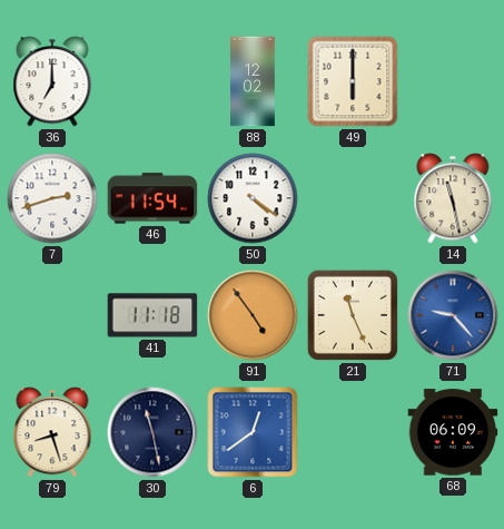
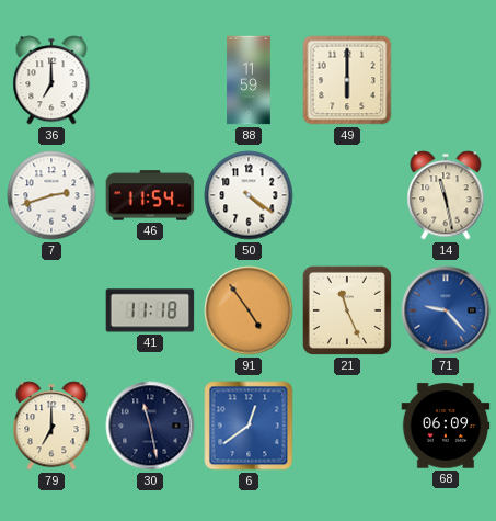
88: 12:02 -> 11:59
79: 8:27 -> 7:00
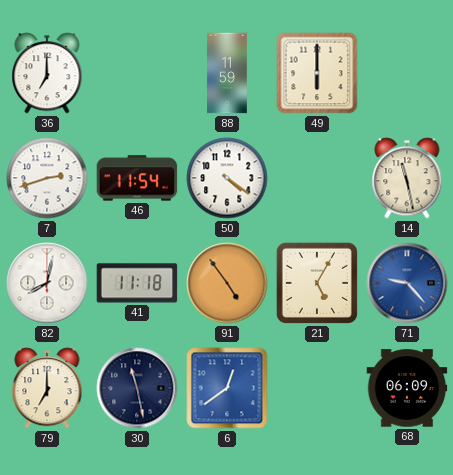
82: none -> 8:02
21: 11:26 -> 5:05
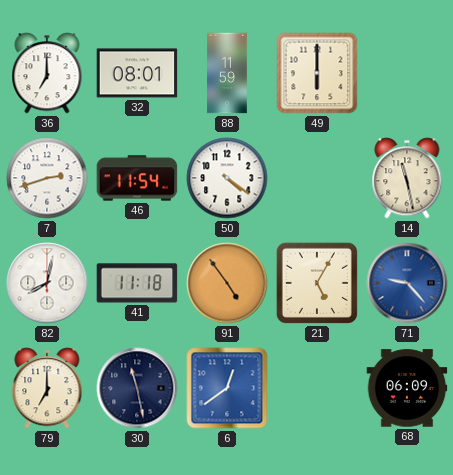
32: none -> 08:01
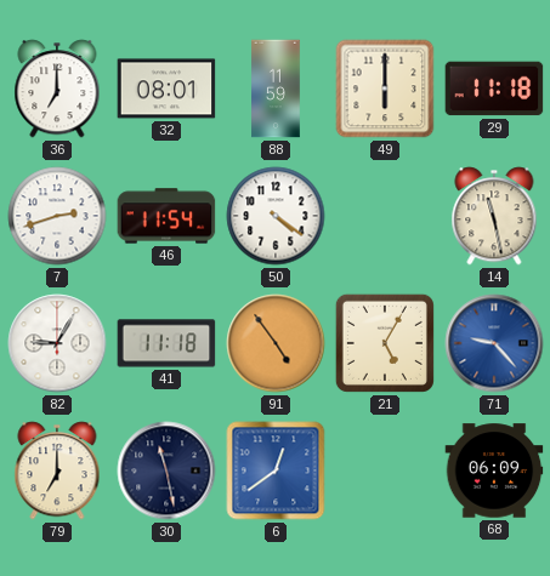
29: none -> 11:18
82: 8:02 -> 9:05
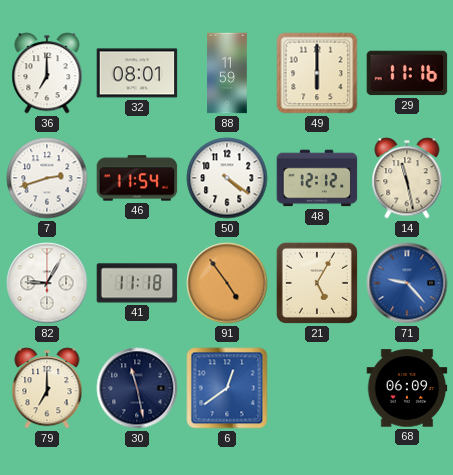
29: 11:18 -> 11:16
48: none -> 12:12
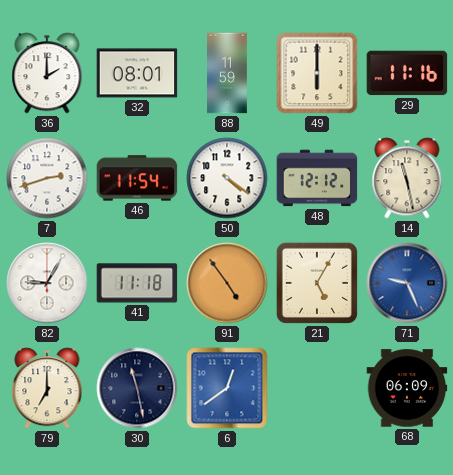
36: 7:00 -> 2:00
71: 9:23 -> 9:26
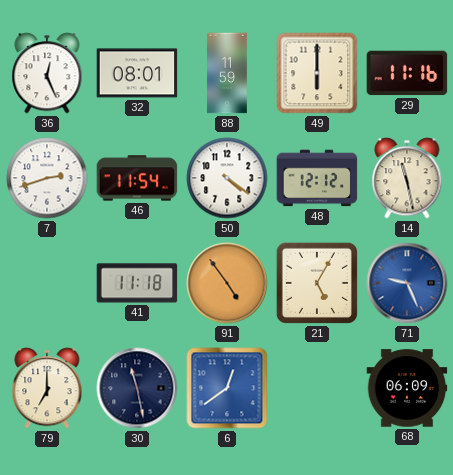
36: 2:00 -> 12:26
82: 9:05 -> none
